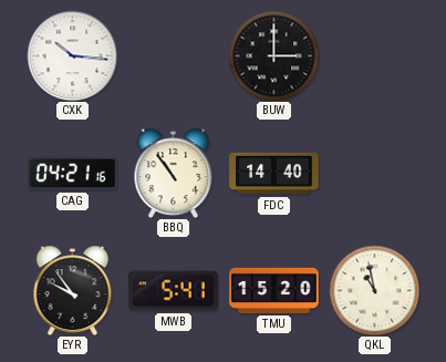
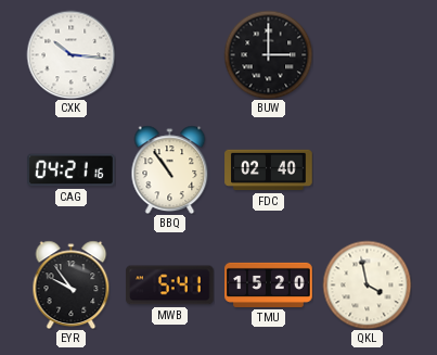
FDC: 14:40 -> 02:40
QKL: 10:58 -> 3:58
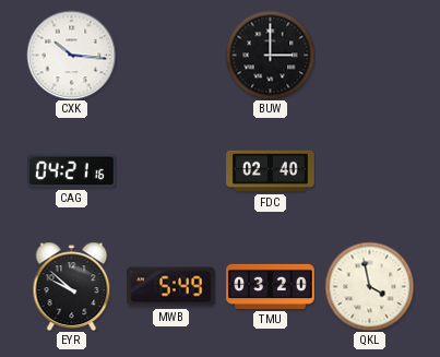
BBQ: 10:54 -> none
EYR: 9:54 -> 9:52
MWB: 5:41 -> 5:49
TMU: 15:20 -> 03:20
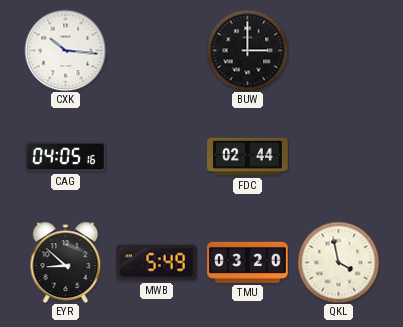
CAG: 04:21 -> 04:05
FDC: 02:40 -> 02:44
EYR: 9:52 -> 8:52
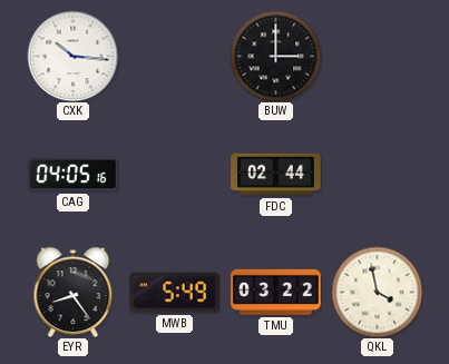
EYR: 8:52 -> 8:24
TMU: 03:20 -> 03:22
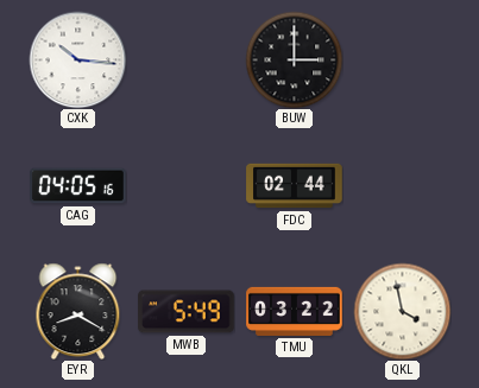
EYR: 8:24 -> 8:20
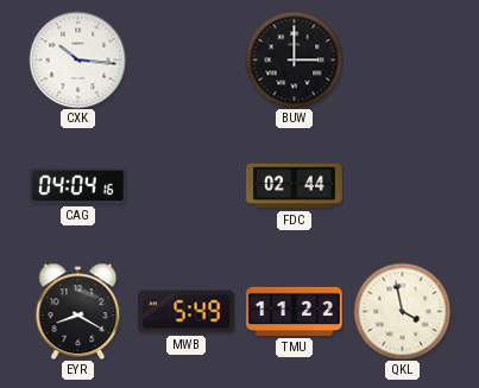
CAG: 04:05 -> 04:04
TMU: 03:22 -> 11:22
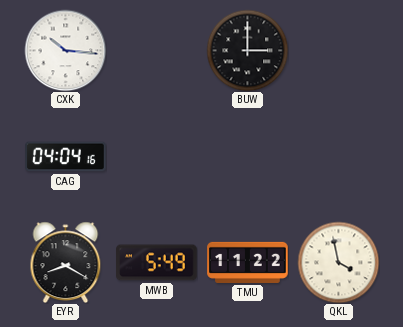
FDC: 02:44 -> none
